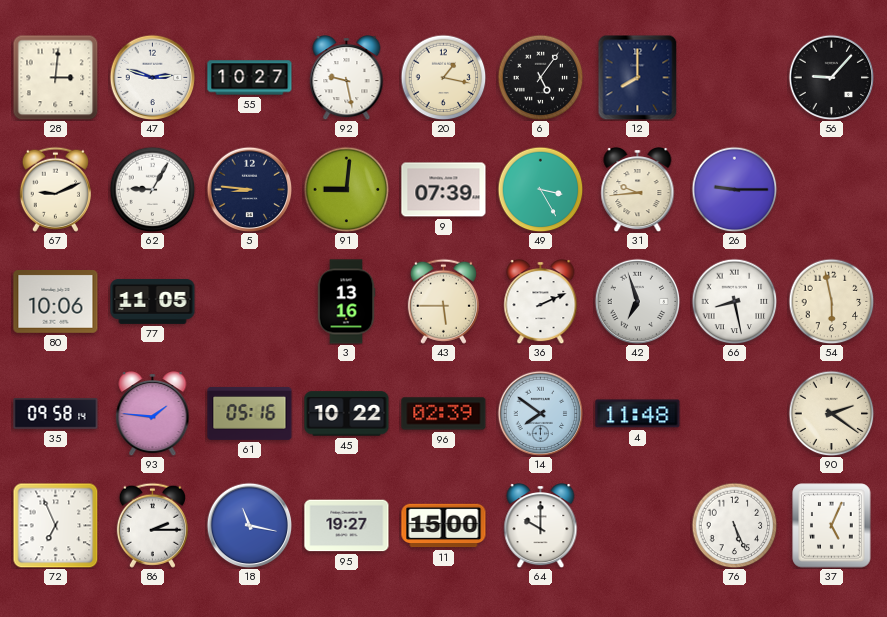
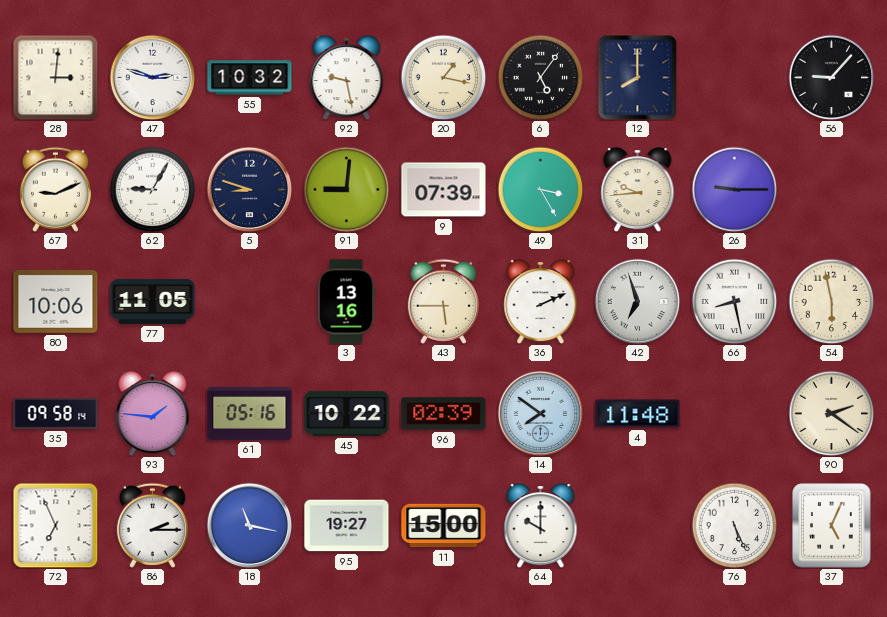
55: 10:27 -> 10:32
5: 8:46 -> 8:48
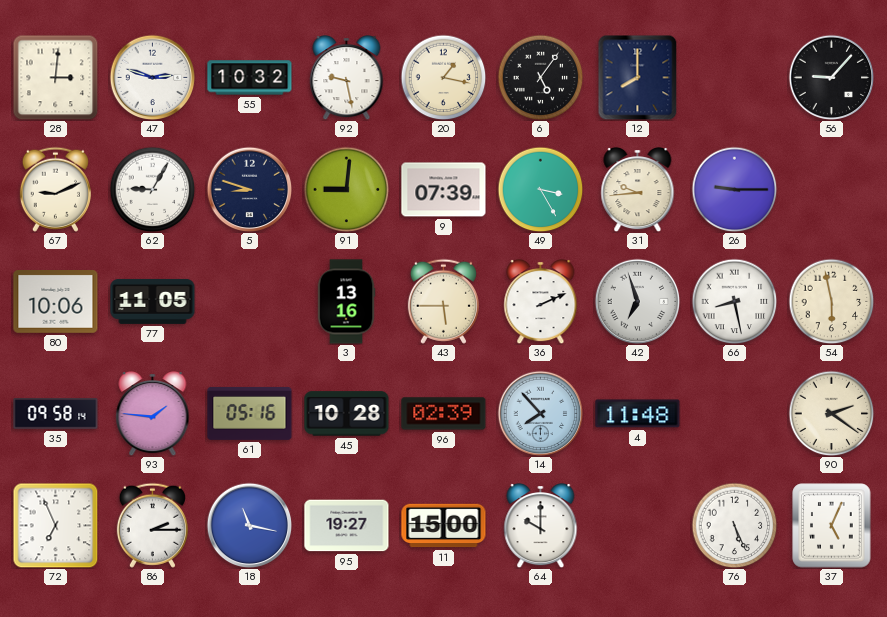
45: 10:22 -> 10:28
14: 7:51 -> 7:53
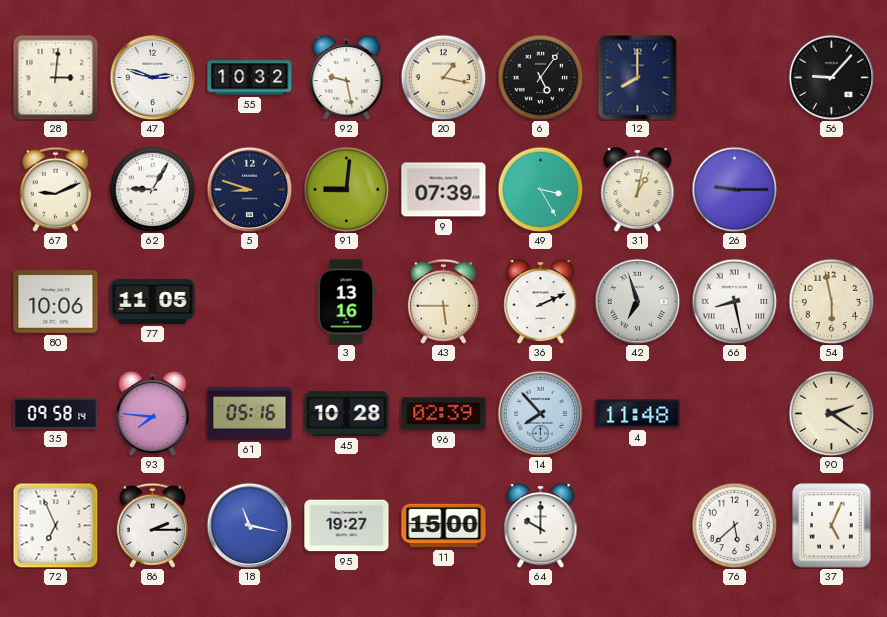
31: 9:44 -> 1:02
93: 1:46 -> 7:46
76: 5:26 -> 5:38
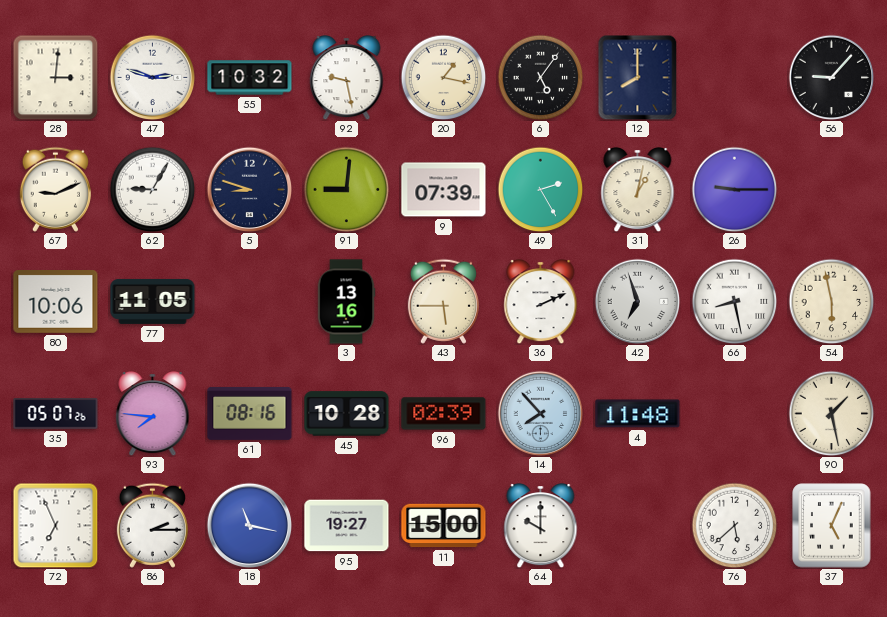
49: 3:25 -> 2:25
35: 09:58 -> 05:07
61: 05:16 -> 08:16
90: 2:21 -> 1:28
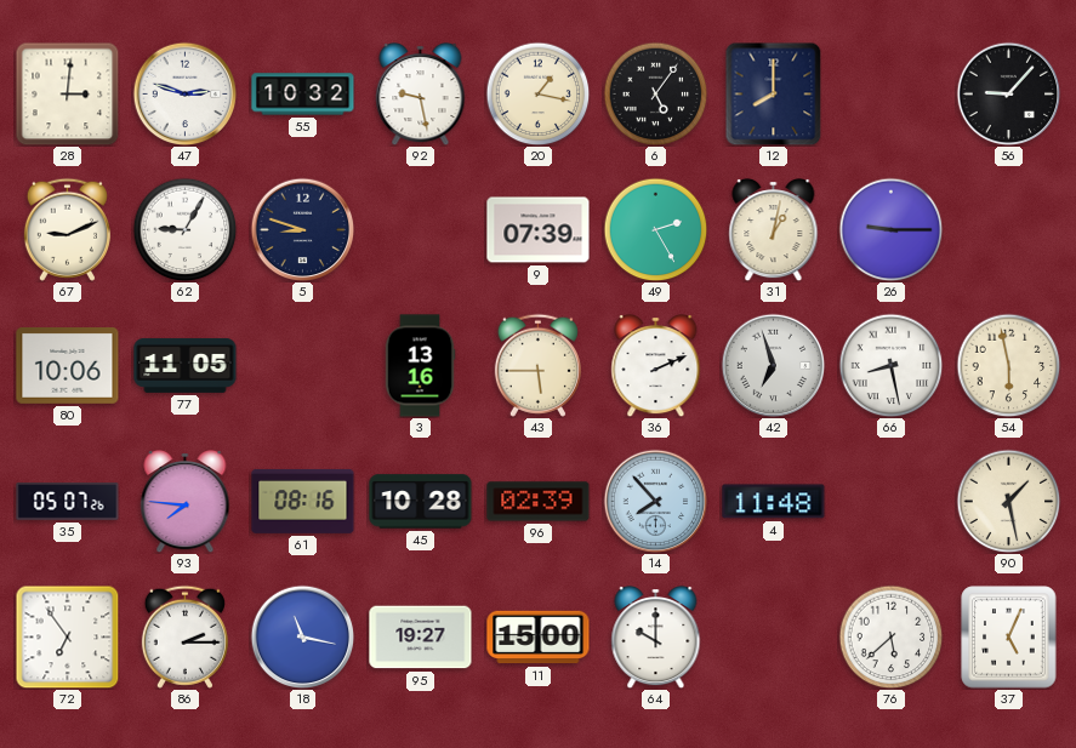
91: 9:01 -> none
72: 6:56 -> 6:54
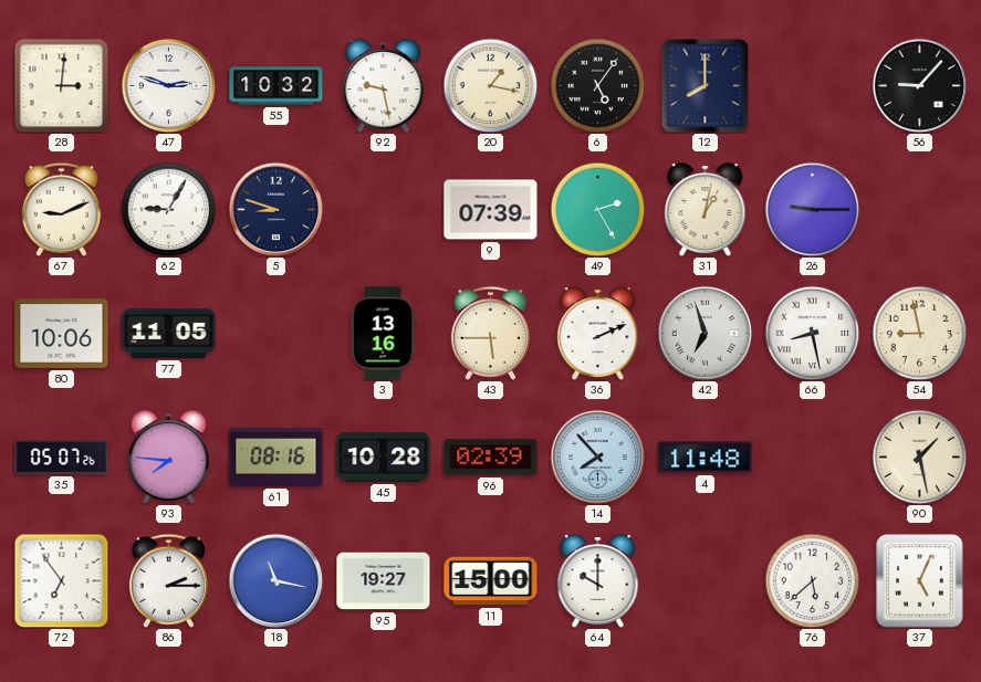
54: 5:58 -> 8:58
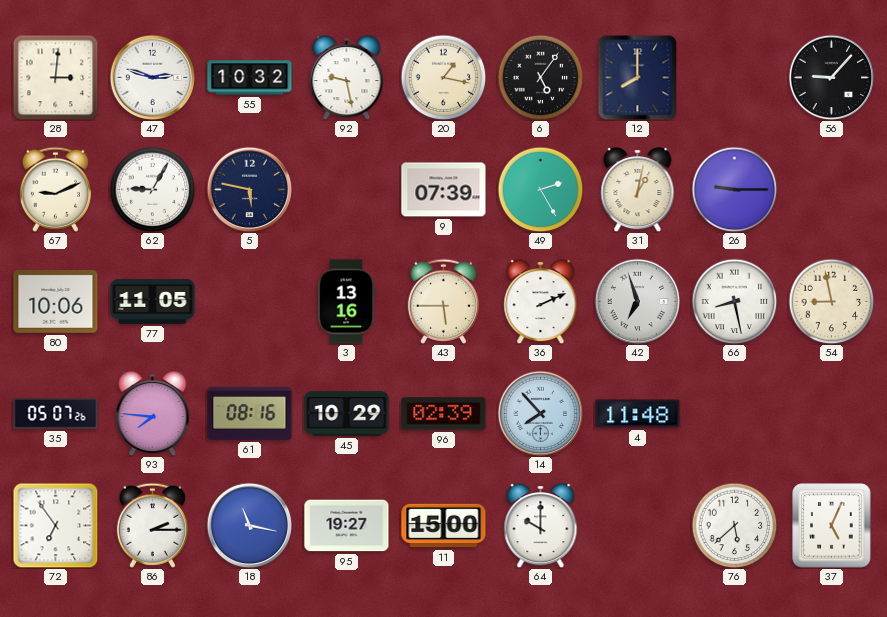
5: 8:48 -> 5:47
45: 10:28 -> 10:29
90: 1:28 -> none
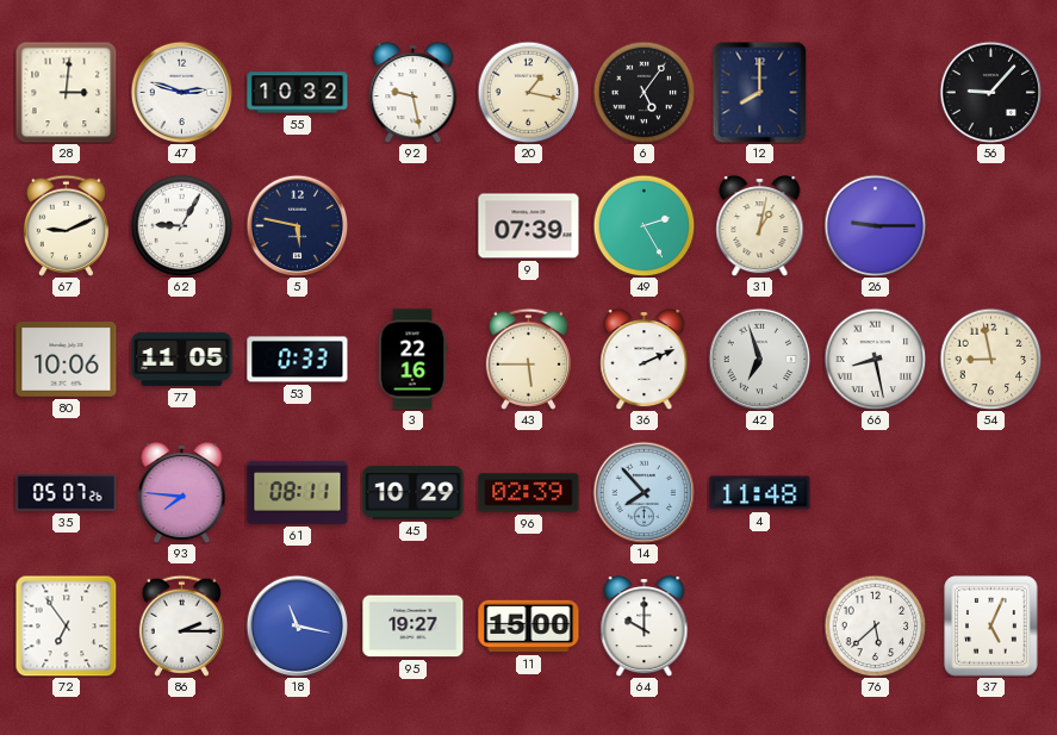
53: none -> 0:33
3: 13:16 -> 22:16
61: 08:16 -> 08:11
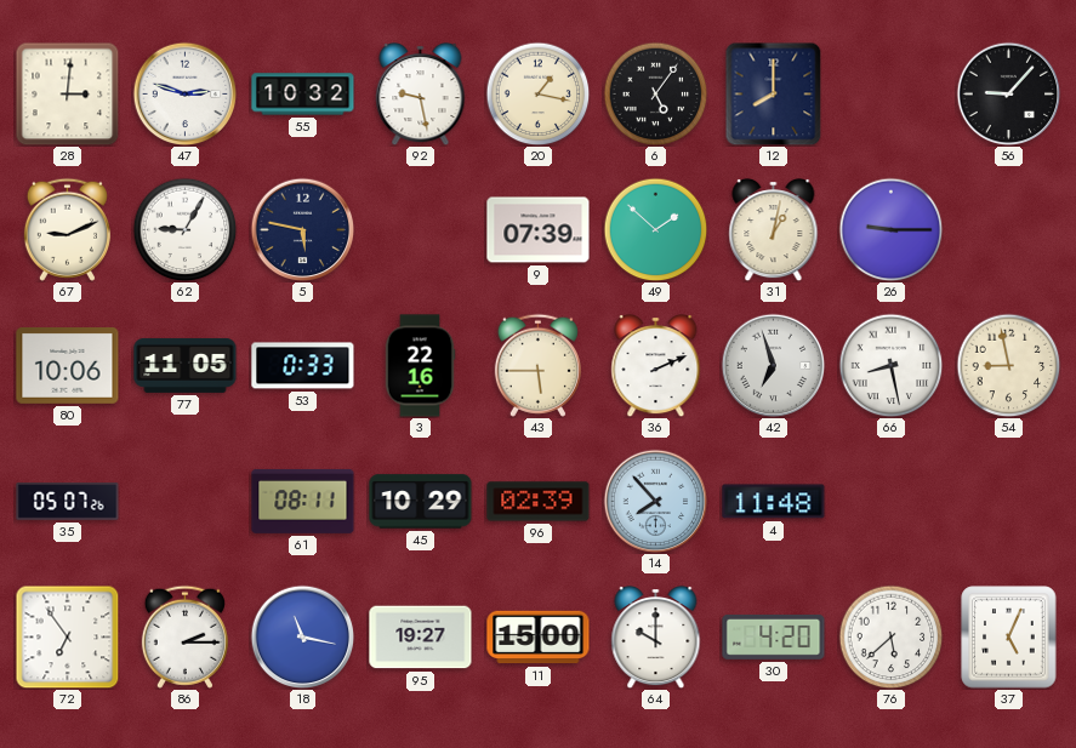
49: 2:25 -> 1:52
93: 7:46 -> none
30: none -> 4:20
